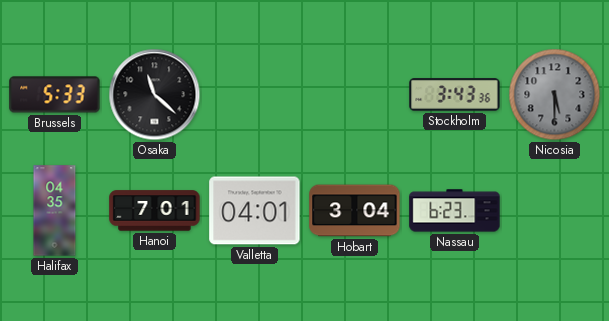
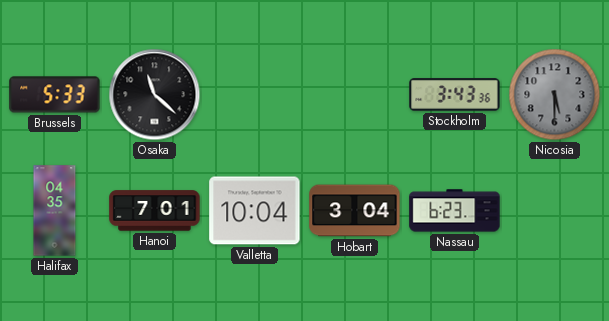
Valletta: 04:01 -> 10:04
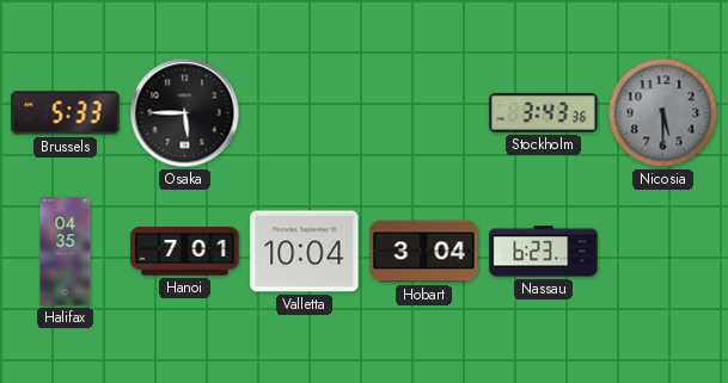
Osaka: 11:22 -> 5:45
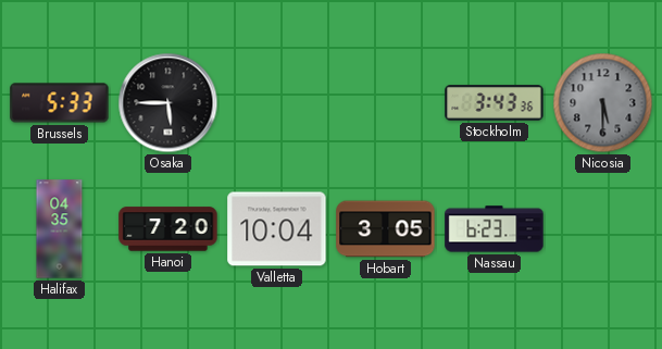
Hanoi: 7:01 -> 7:20
Hobart: 3:04 -> 3:05
